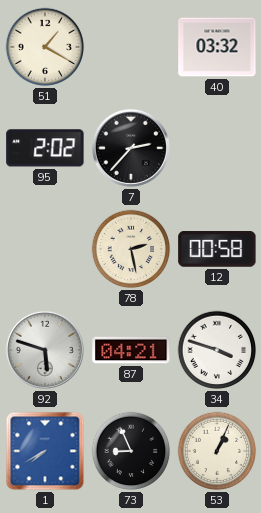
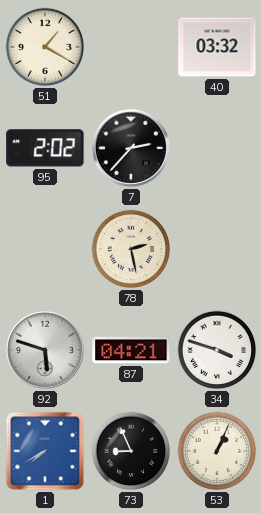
12: 00:58 -> none
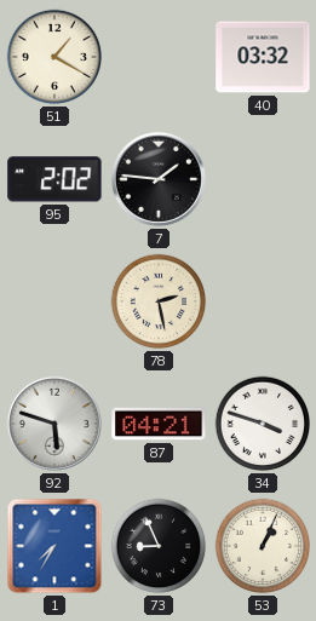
7: 2:37 -> 1:46
1: 7:40 -> 7:35
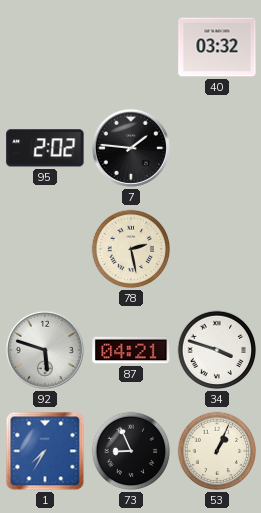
51: 1:20 -> none
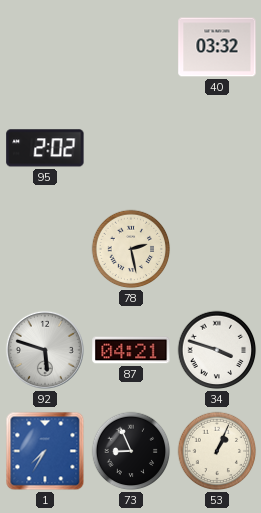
7: 1:46 -> none
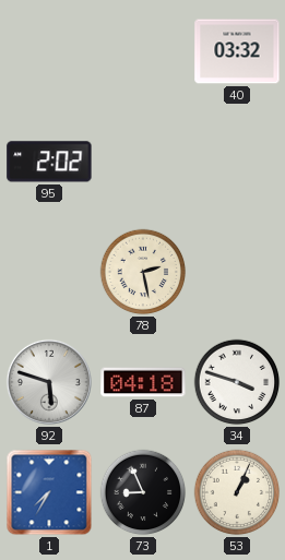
87: 04:21 -> 04:18
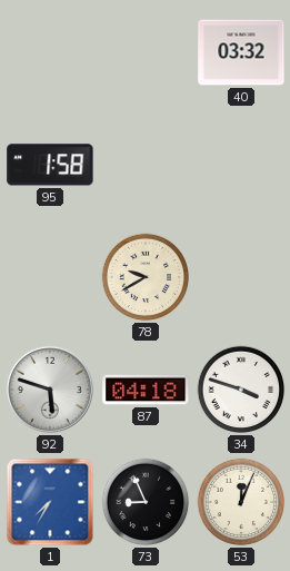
95: 2:02 -> 1:58
78: 2:28 -> 9:40
53: 1:04 -> 12:04
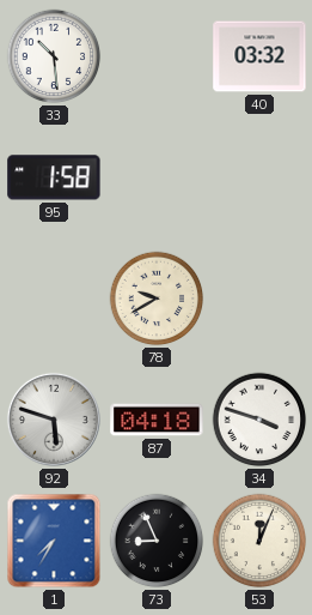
33: none -> 10:29
